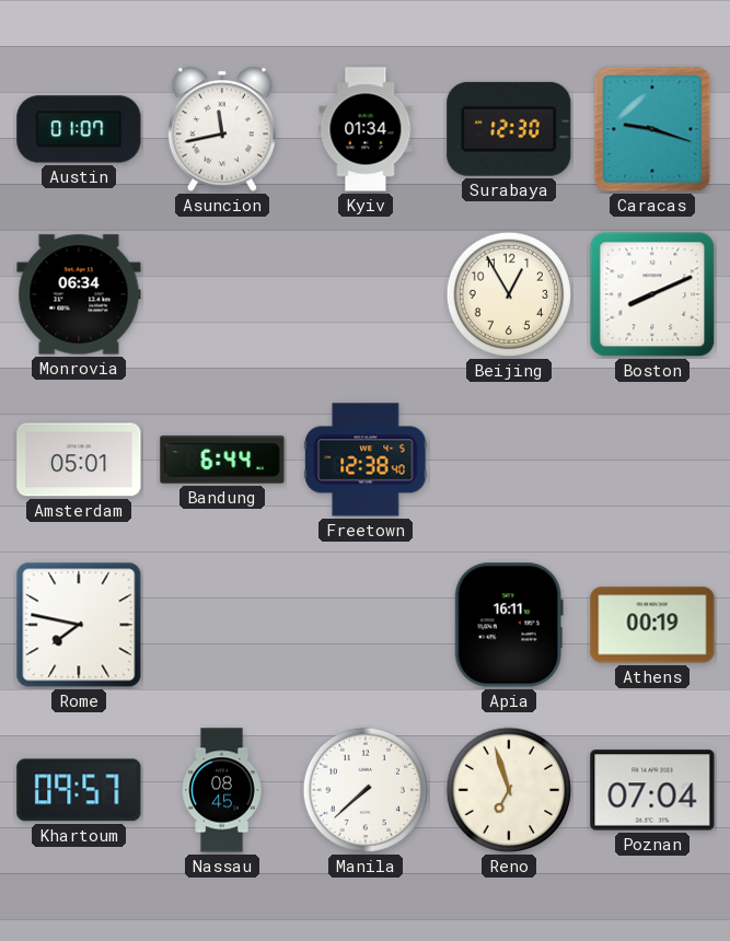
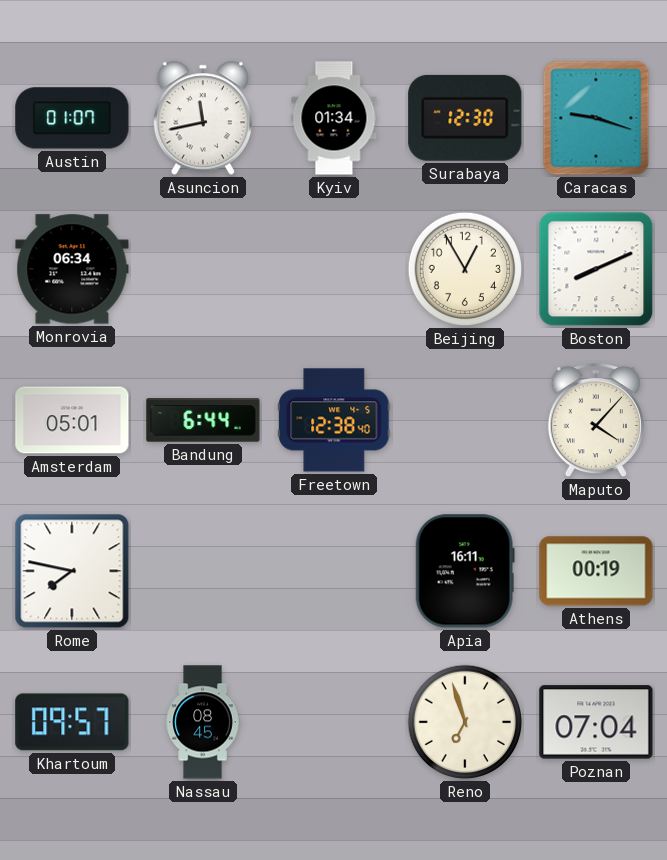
Maputo: none -> 4:07
Manila: 7:38 -> none
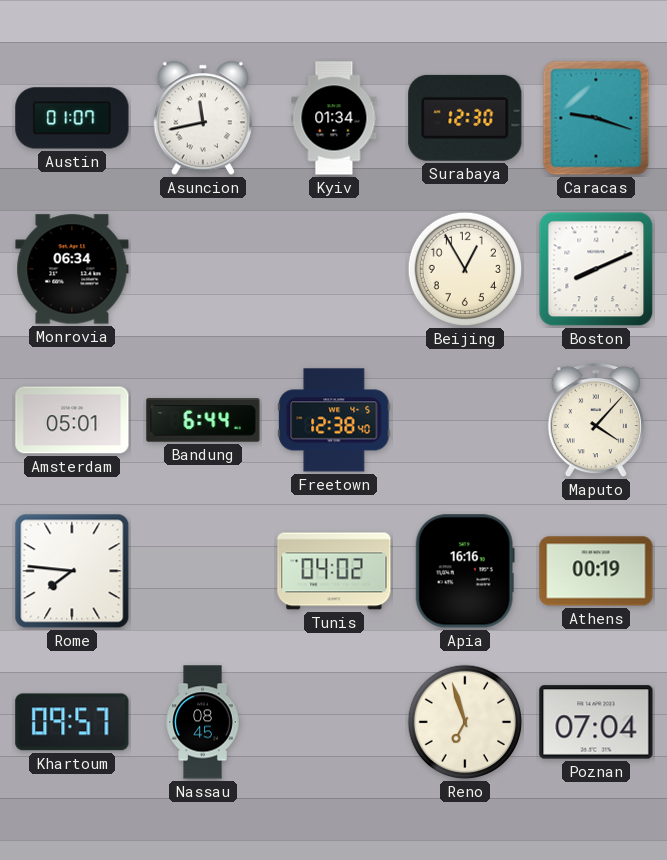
Rome: 7:47 -> 7:46
Tunis: none -> 04:02
Apia: 16:11 -> 16:16
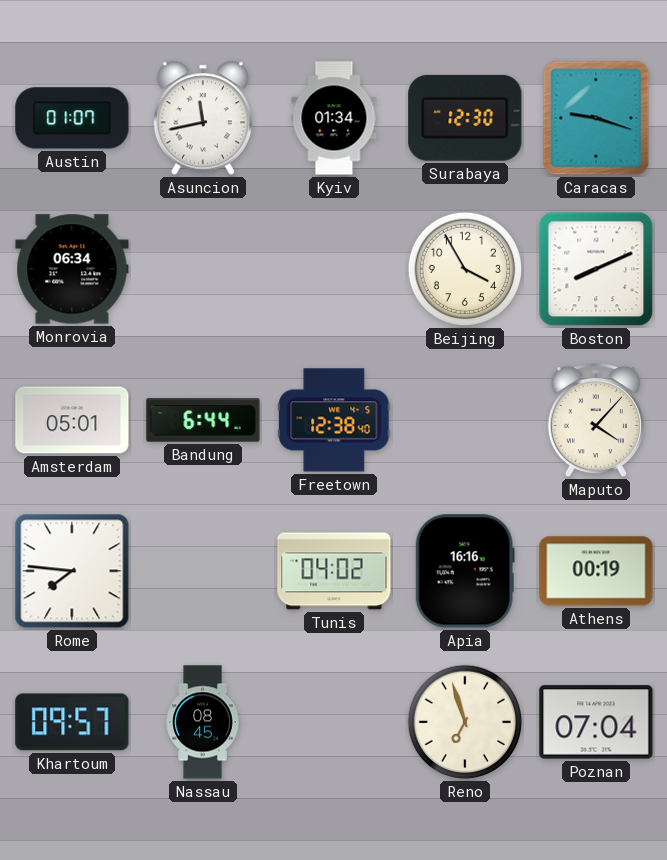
Beijing: 12:55 -> 3:55
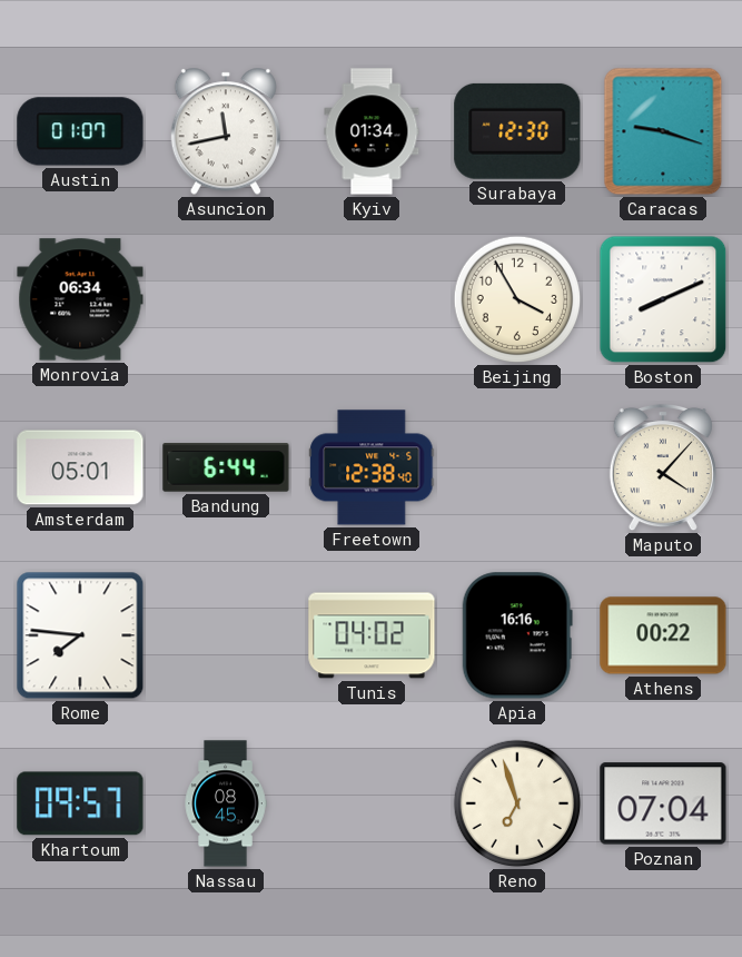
Athens: 00:19 -> 00:22
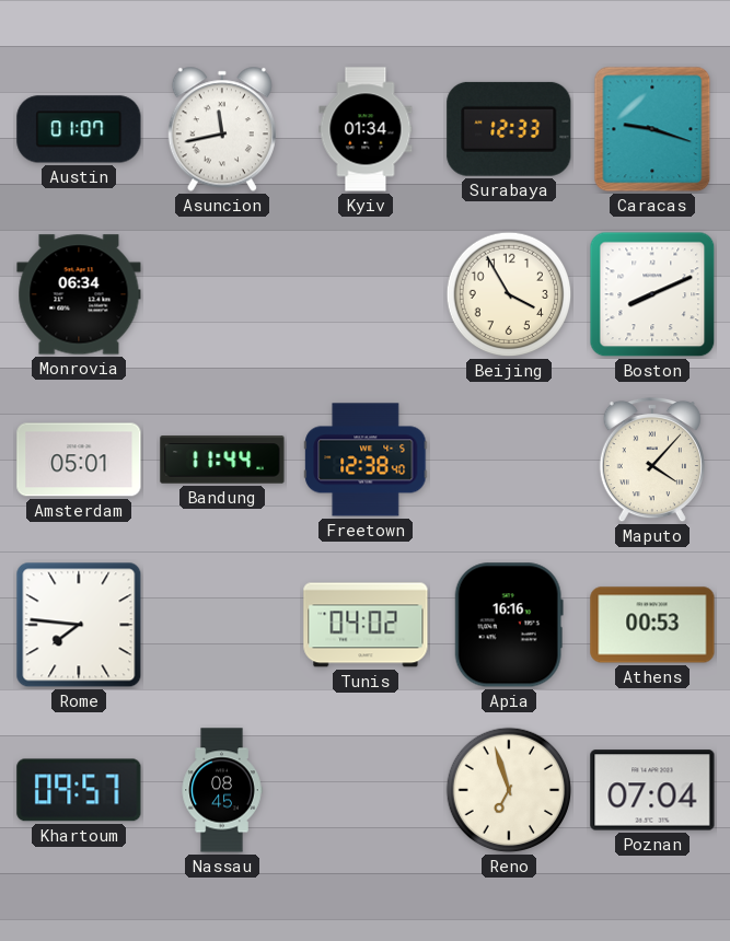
Surabaya: 12:30 -> 12:33
Bandung: 6:44 -> 11:44
Athens: 00:22 -> 00:53
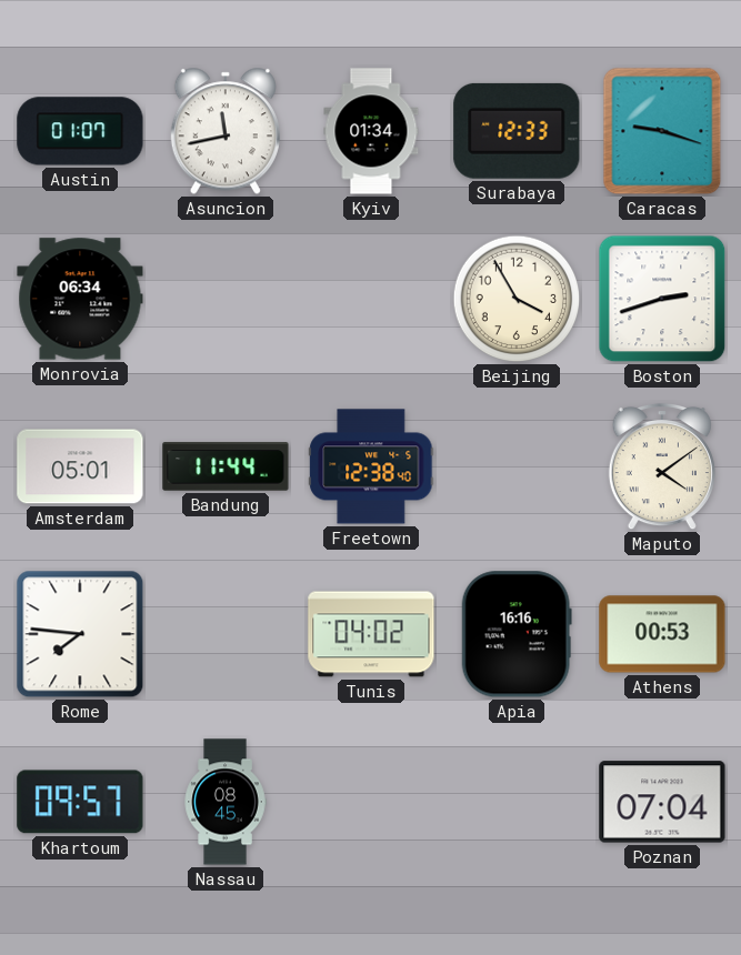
Boston: 8:11 -> 2:42
Maputo: 4:07 -> 4:09
Reno: 6:57 -> none
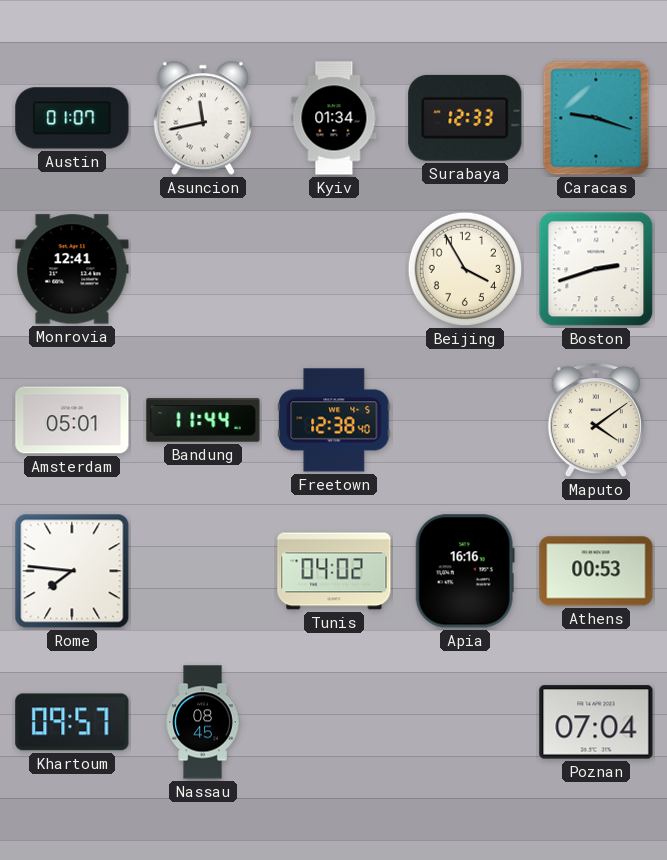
Monrovia: 06:34 -> 12:41
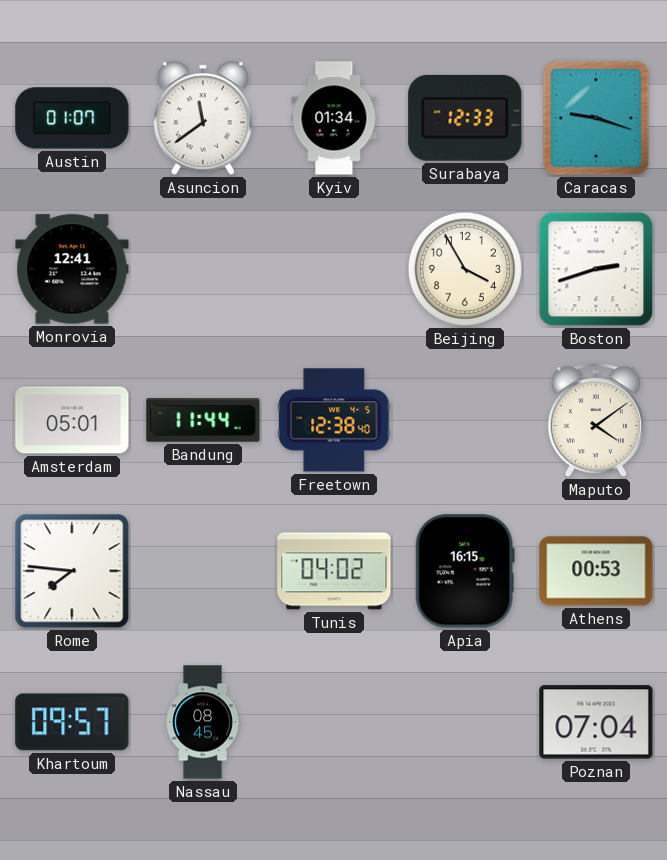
Asuncion: 11:43 -> 11:39
Apia: 16:16 -> 16:15
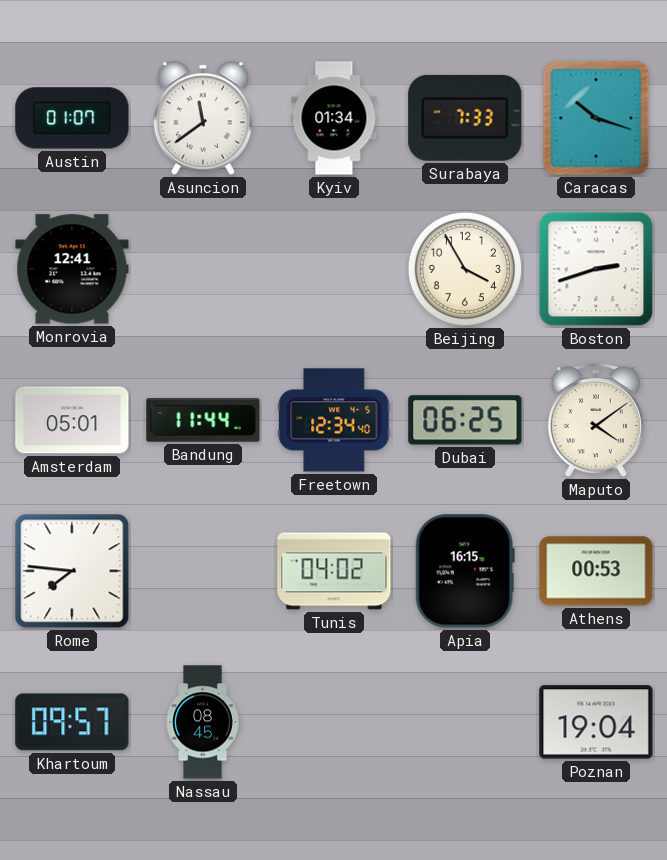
Surabaya: 12:33 -> 7:33
Caracas: 9:18 -> 10:18
Freetown: 12:38 -> 12:34
Dubai: none -> 06:25
Poznan: 07:04 -> 19:04
